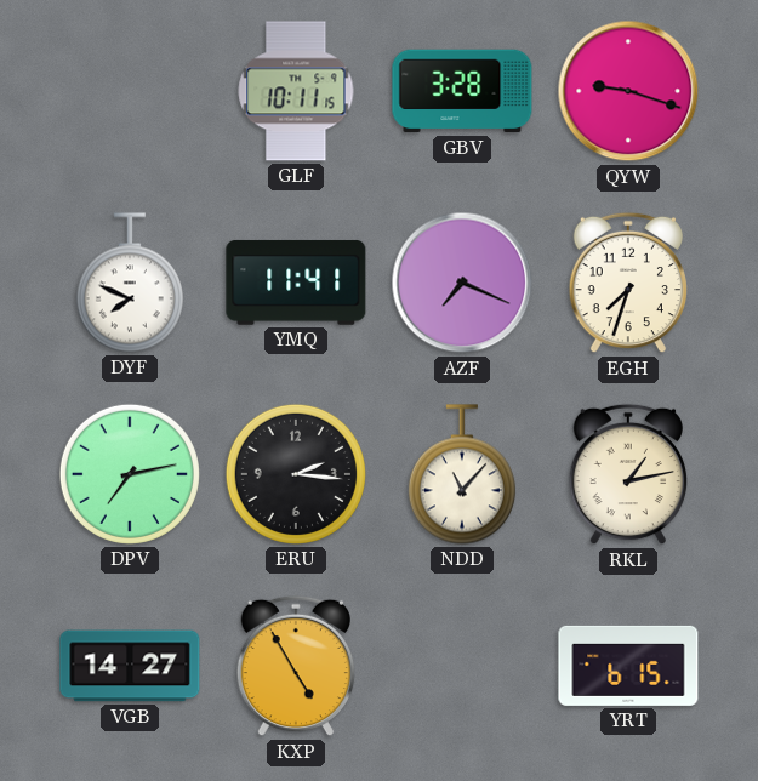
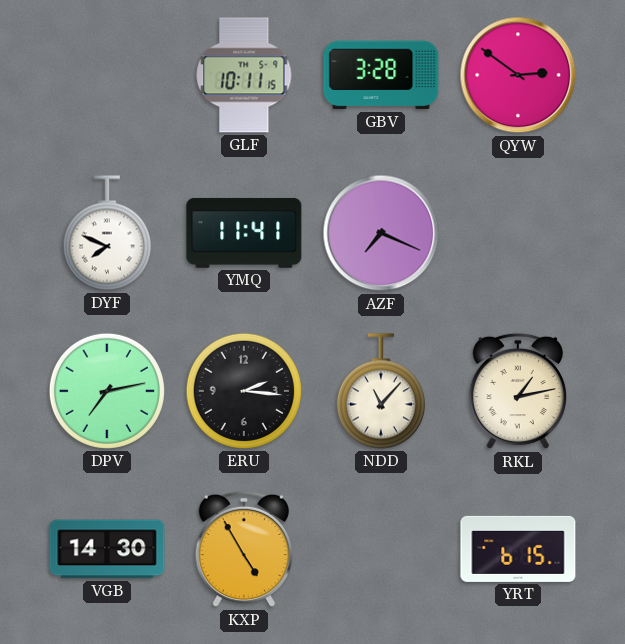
QYW: 9:18 -> 2:51
EGH: 7:33 -> none
VGB: 14:27 -> 14:30
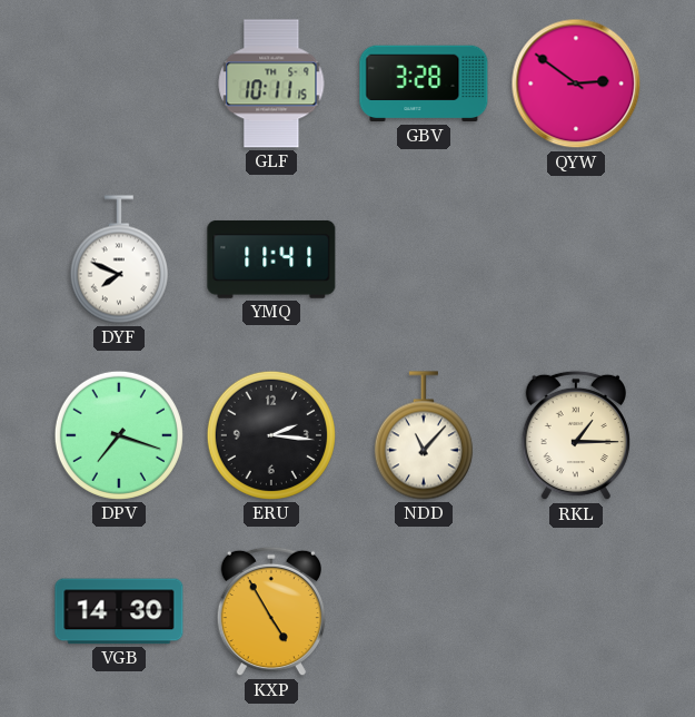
AZF: 7:19 -> none
DPV: 7:13 -> 7:18
RKL: 1:13 -> 1:15
YRT: 6:15 -> none
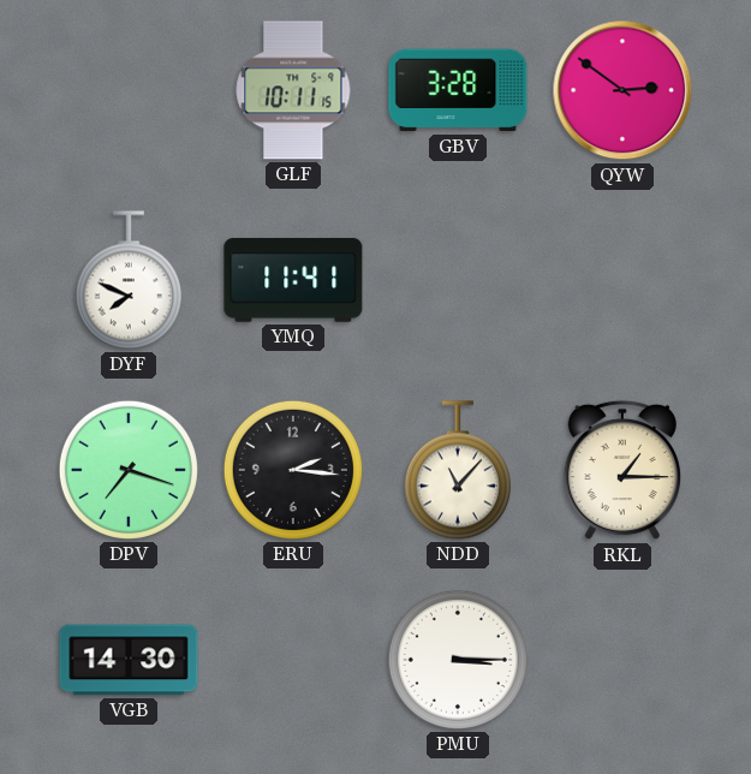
KXP: 4:55 -> none
PMU: none -> 3:15
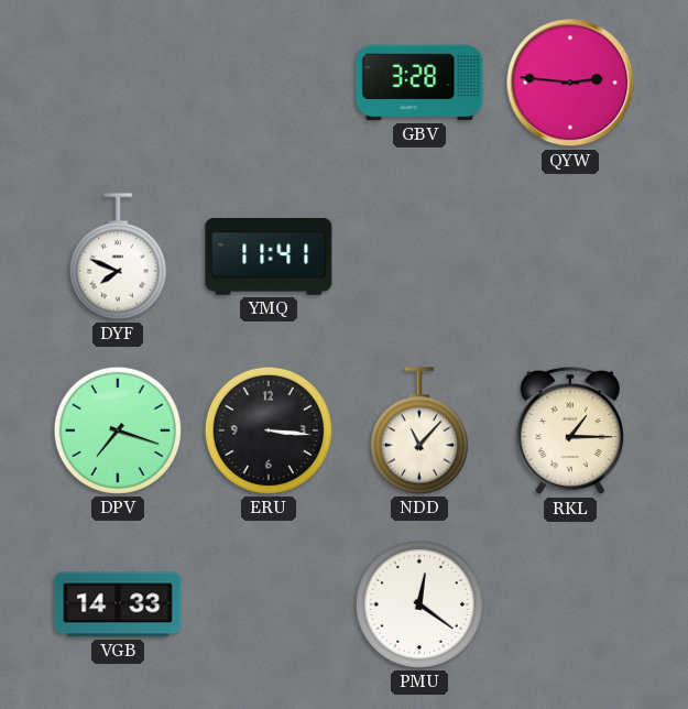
GLF: 10:11 -> none
QYW: 2:51 -> 2:46
ERU: 2:16 -> 3:16
VGB: 14:30 -> 14:33
PMU: 3:15 -> 12:21
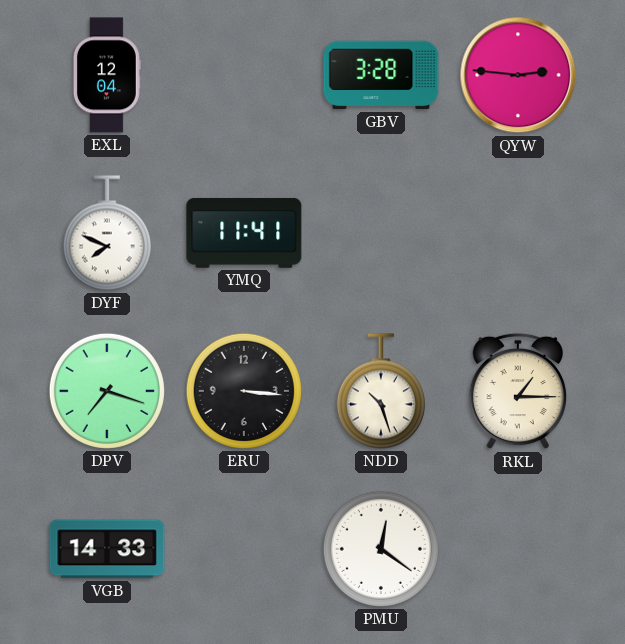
EXL: none -> 12:04
NDD: 11:07 -> 10:27
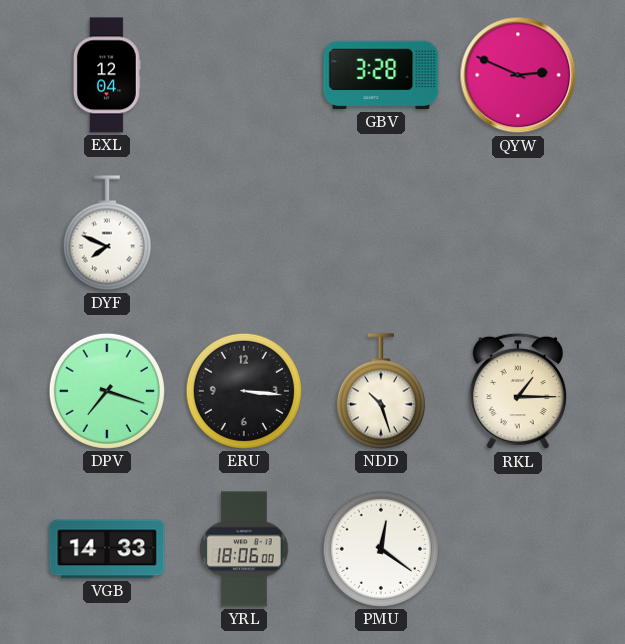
QYW: 2:46 -> 2:49
YMQ: 11:41 -> none
YRL: none -> 18:06
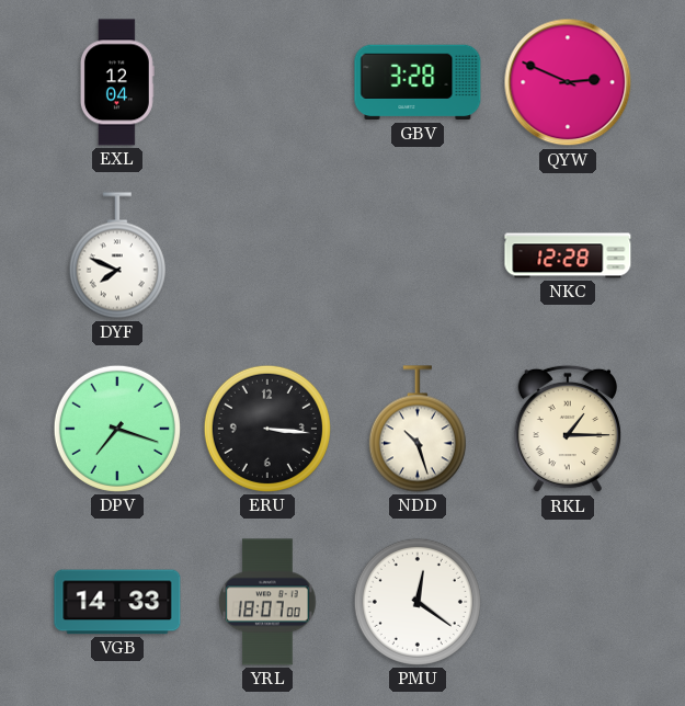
NKC: none -> 12:28
YRL: 18:06 -> 18:07
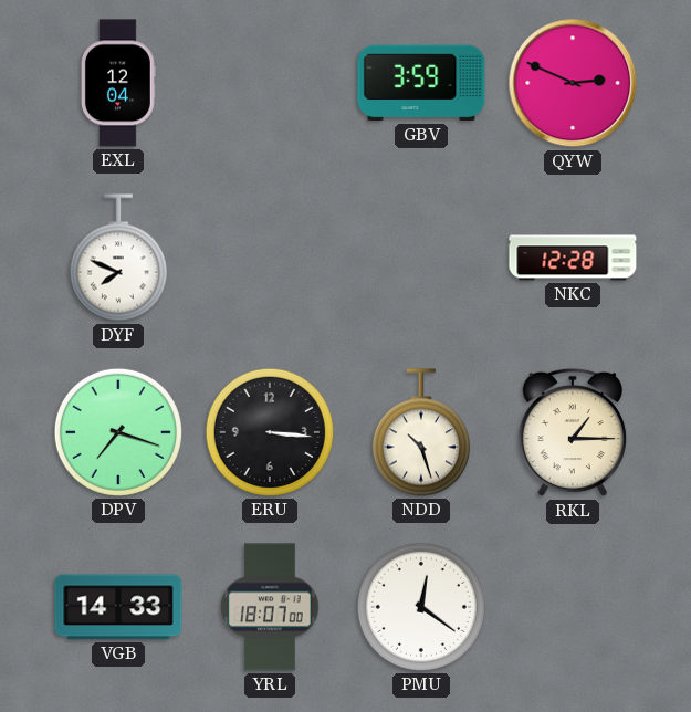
GBV: 3:28 -> 3:59
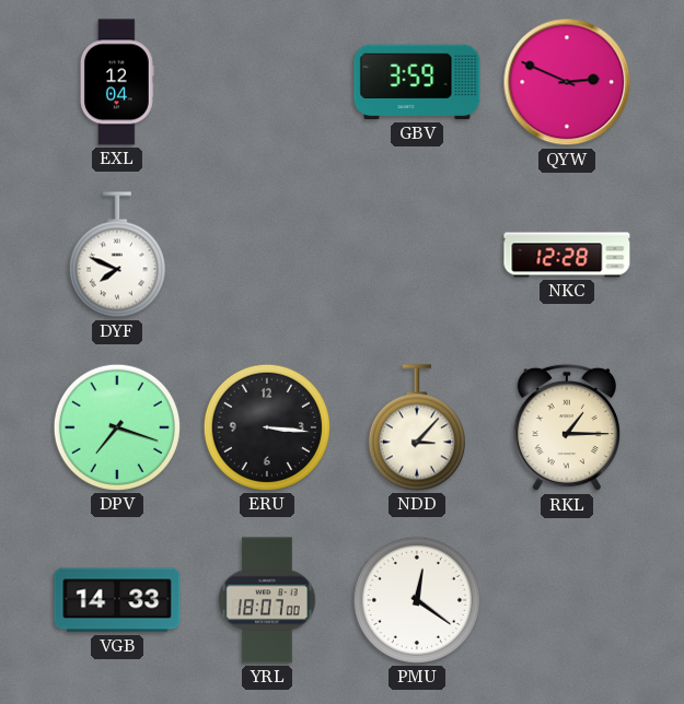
NDD: 10:27 -> 3:07
